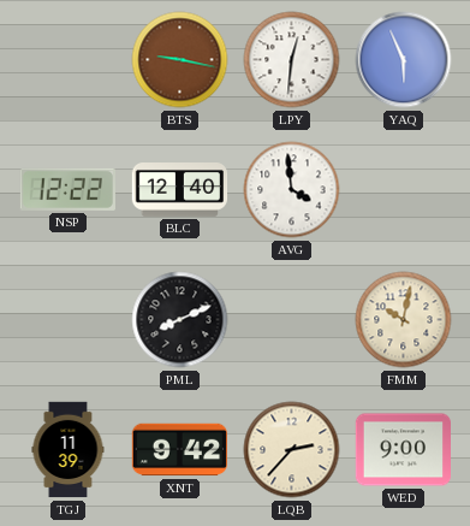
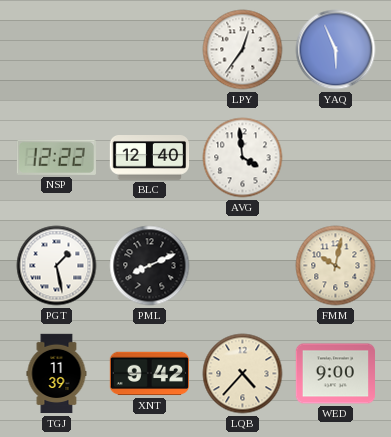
BTS: 9:17 -> none
LPY: 12:31 -> 12:36
PGT: none -> 1:28
LQB: 2:37 -> 4:37
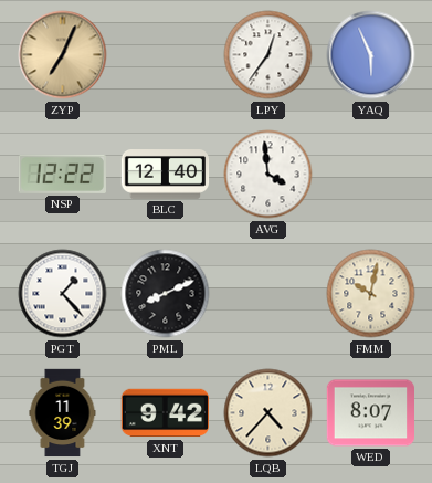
ZYP: none -> 7:04
PGT: 1:28 -> 1:23
WED: 9:00 -> 8:07
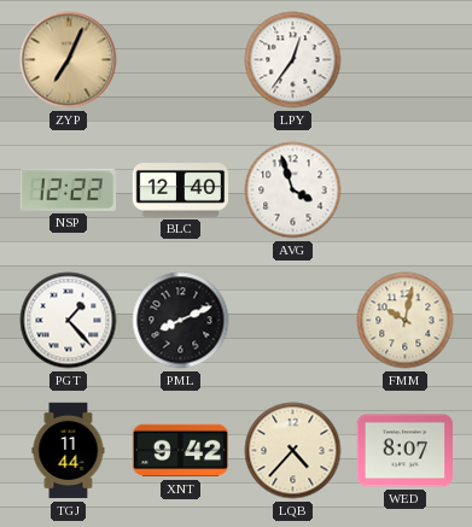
YAQ: 5:56 -> none
AVG: 3:59 -> 3:57
TGJ: 11:39 -> 11:44
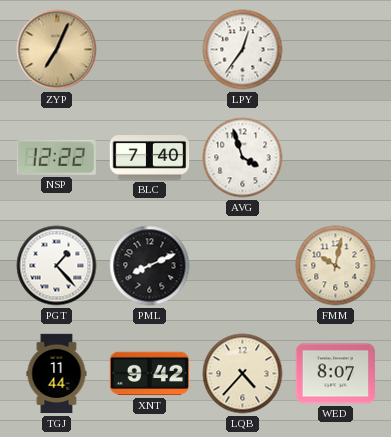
BLC: 12:40 -> 7:40
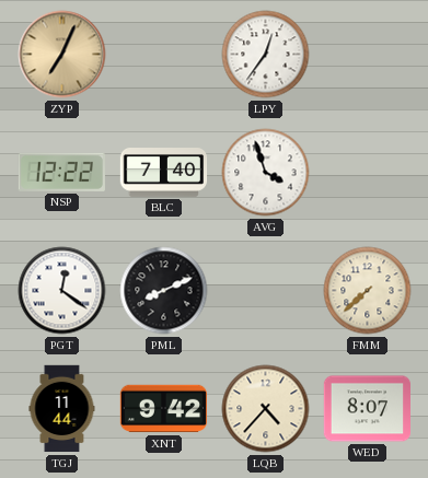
PGT: 1:23 -> 12:21
FMM: 10:02 -> 7:38
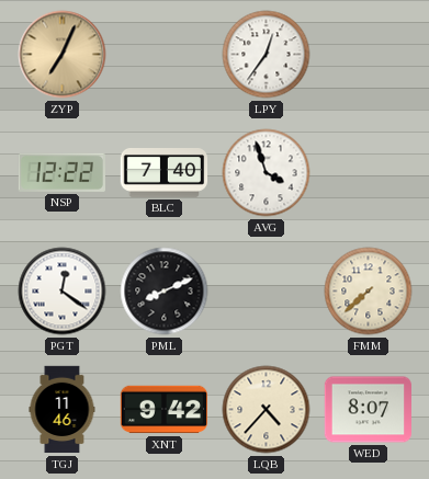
TGJ: 11:44 -> 11:46
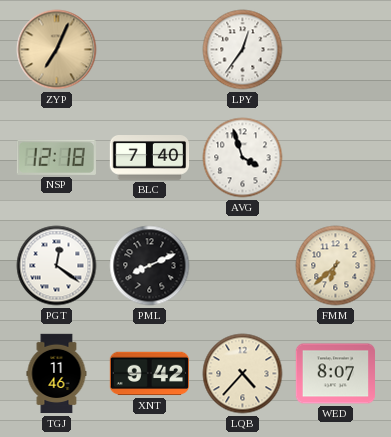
NSP: 12:22 -> 12:18
FMM: 7:38 -> 6:38
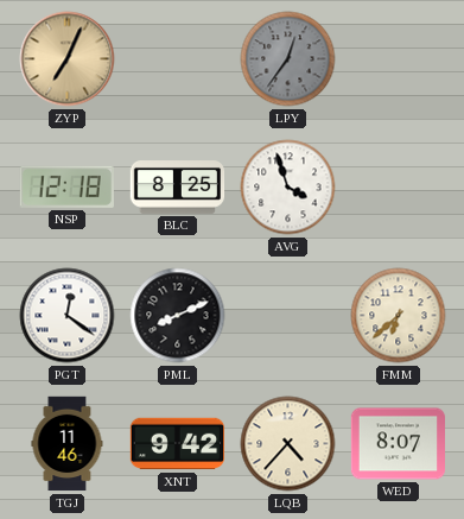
LPY dial: white -> grey
BLC: 7:40 -> 8:25
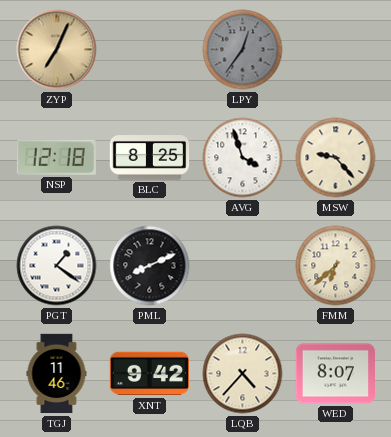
MSW: none -> 9:23
PGT: 12:21 -> 1:21
